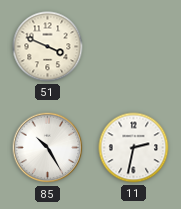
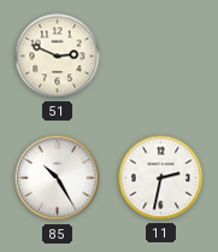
51: 3:49 -> 2:49
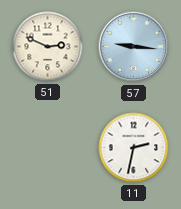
57: none -> 9:16
85: 10:25 -> none
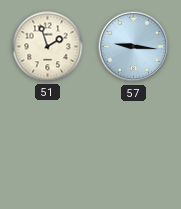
51: 2:49 -> 1:57
11: 2:32 -> none
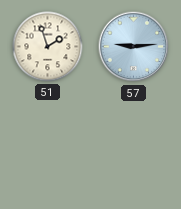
57: 9:16 -> 9:14
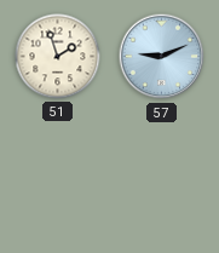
57: 9:14 -> 9:11
